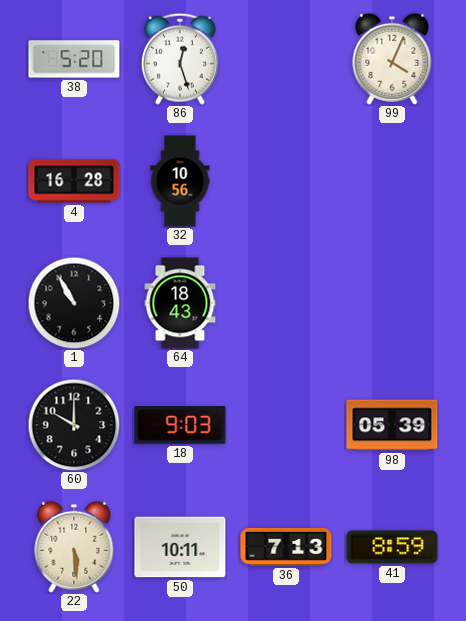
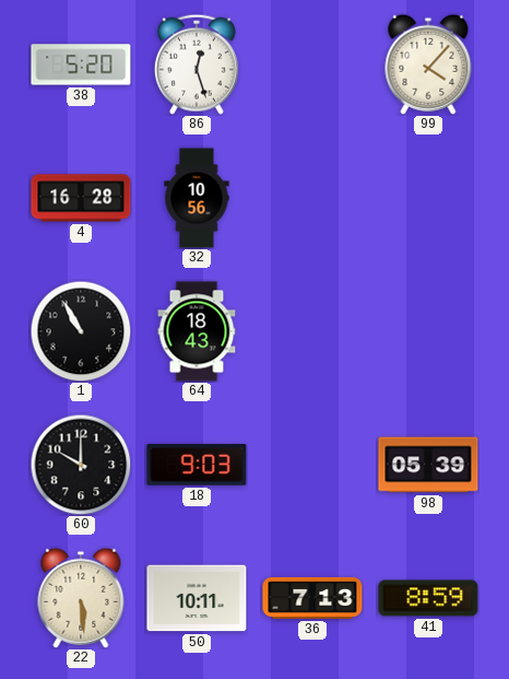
99: 4:04 -> 4:07
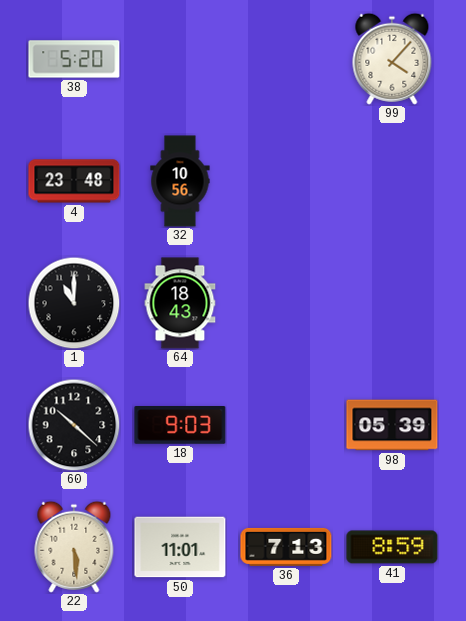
86: 12:27 -> none
4: 16:28 -> 23:48
1: 10:55 -> 11:00
60: 10:00 -> 10:22
50: 10:11 -> 11:01
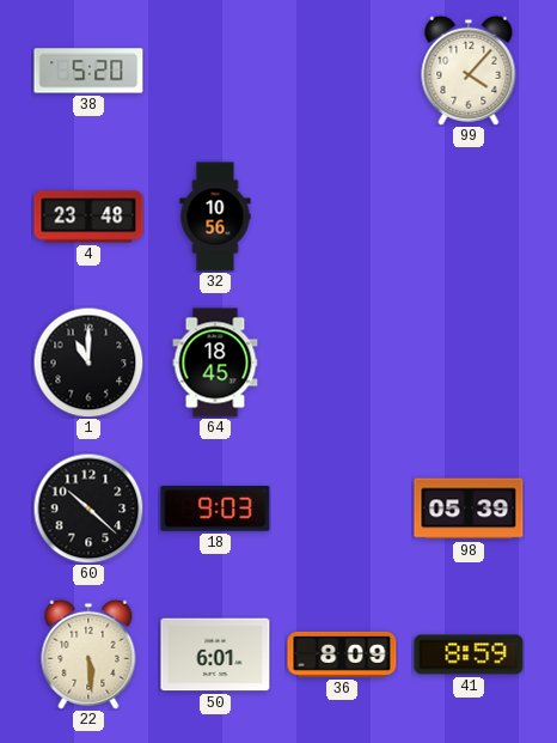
64: 18:43 -> 18:45
50: 11:01 -> 6:01
36: 7:13 -> 8:09
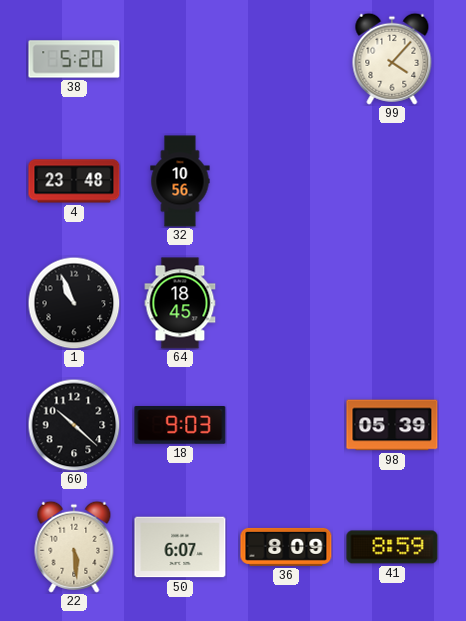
1: 11:00 -> 10:56
50: 6:01 -> 6:07
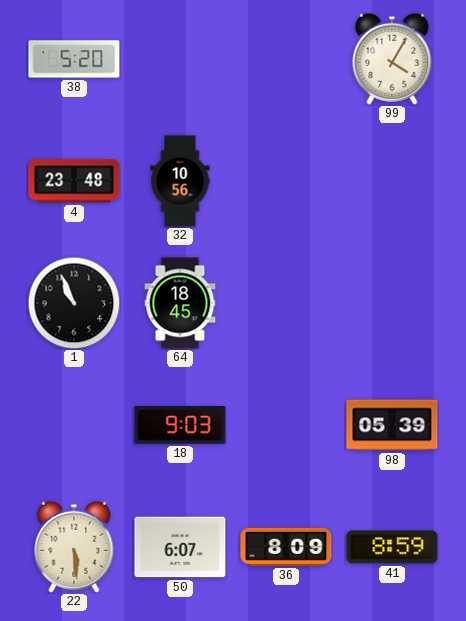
99: 4:07 -> 4:05
60: 10:22 -> none
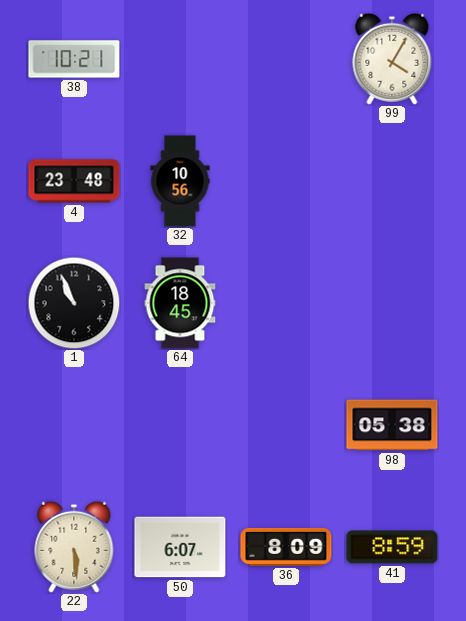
38: 5:20 -> 10:21
18: 9:03 -> none
98: 05:39 -> 05:38
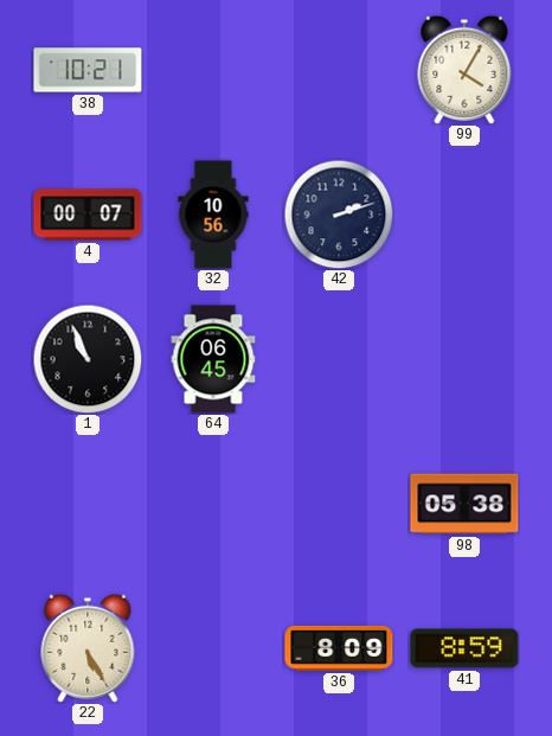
4: 23:48 -> 00:07
42: none -> 2:12
64: 18:45 -> 06:45
22: 5:29 -> 5:25
50: 6:07 -> none
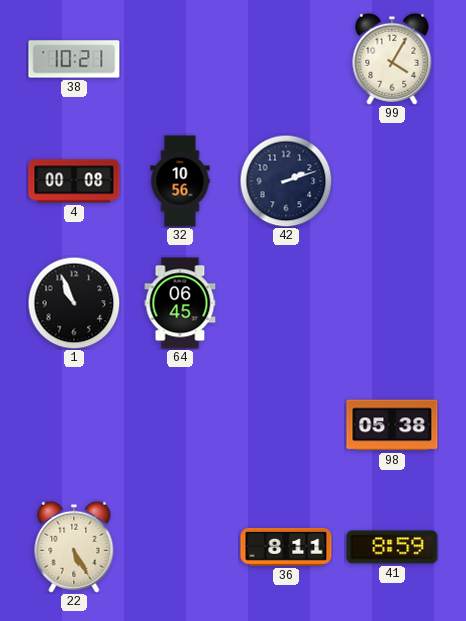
4: 00:07 -> 00:08
36: 8:09 -> 8:11
